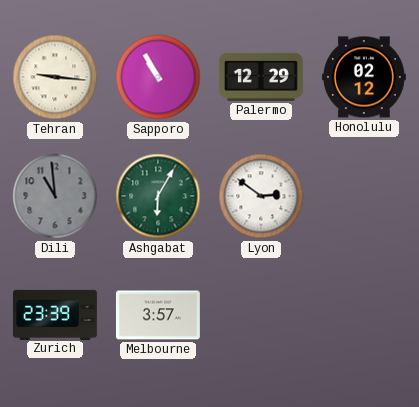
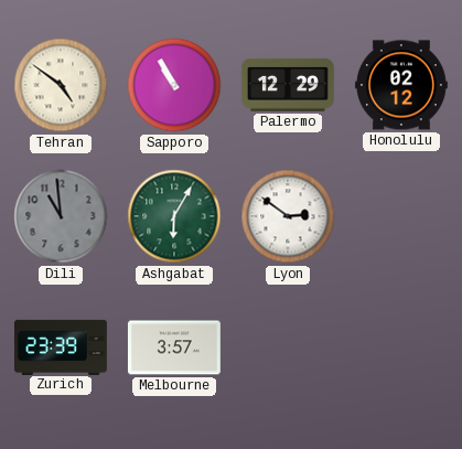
Tehran: 9:16 -> 4:51
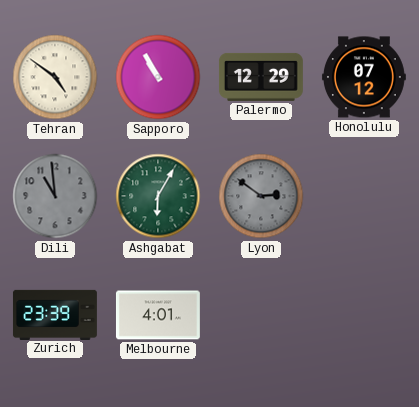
Honolulu: 02:12 -> 07:12
Lyon dial: white -> grey
Melbourne: 3:57 -> 4:01
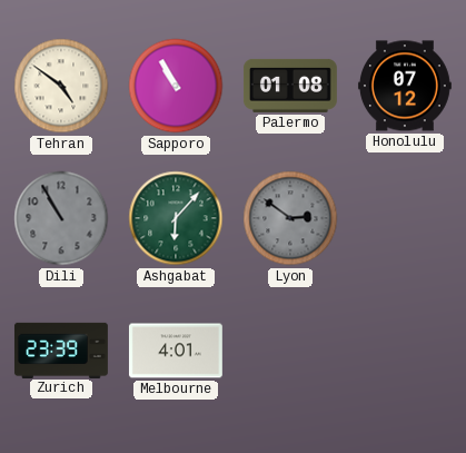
Palermo: 12:29 -> 01:08
Dili: 10:59 -> 10:55
Ashgabat: 6:05 -> 6:07
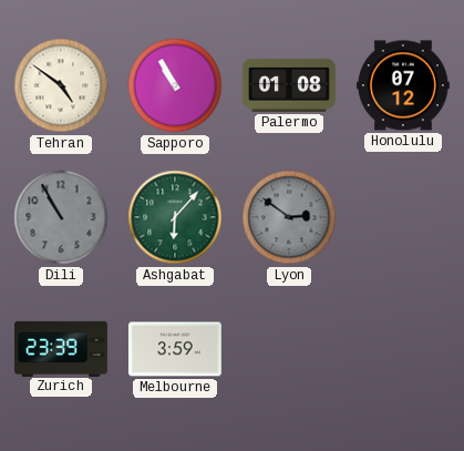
Melbourne: 4:01 -> 3:59
